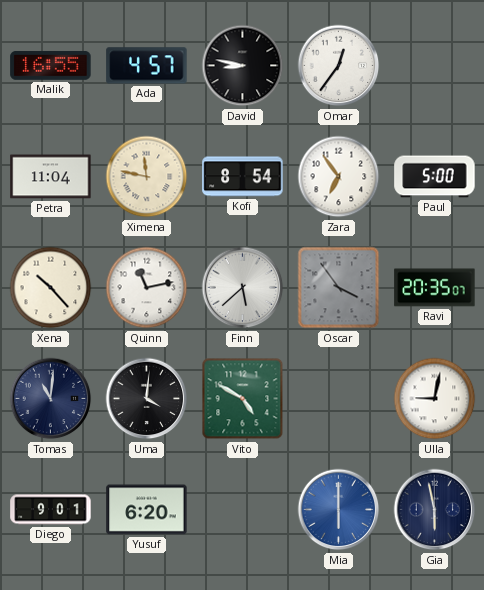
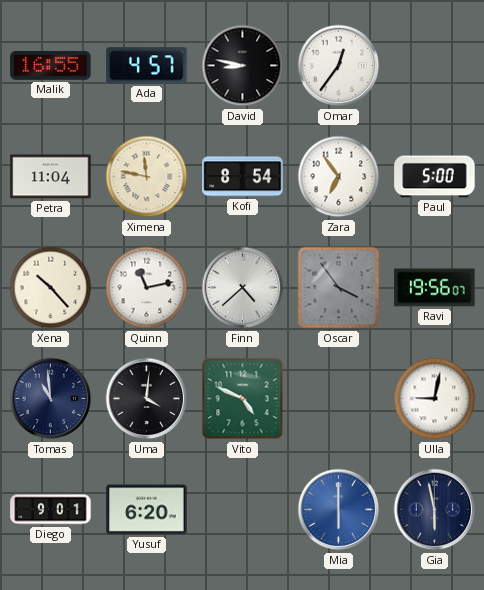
Finn: 5:38 -> 4:38
Ravi: 20:35 -> 19:56
Tomas: 11:01 -> 10:59
Vito: 4:50 -> 4:49
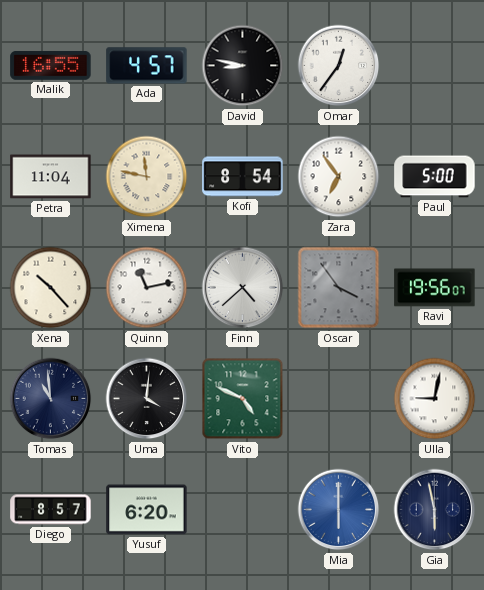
Diego: 9:01 -> 8:57
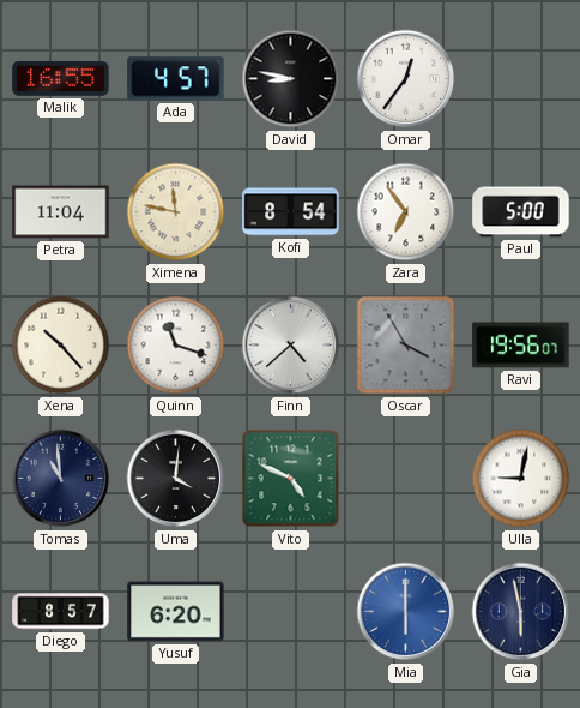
Quinn: 11:13 -> 11:18
Oscar: 3:54 -> 3:55
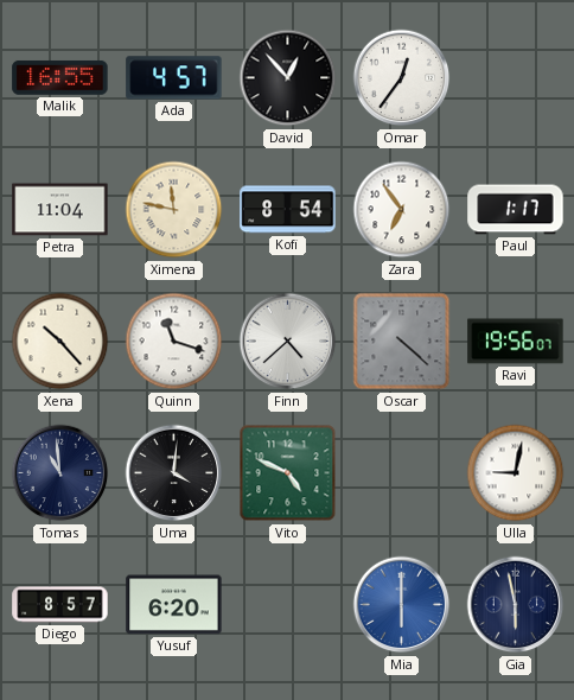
David: 8:47 -> 12:53
Paul: 5:00 -> 1:17
Oscar: 3:55 -> 4:22
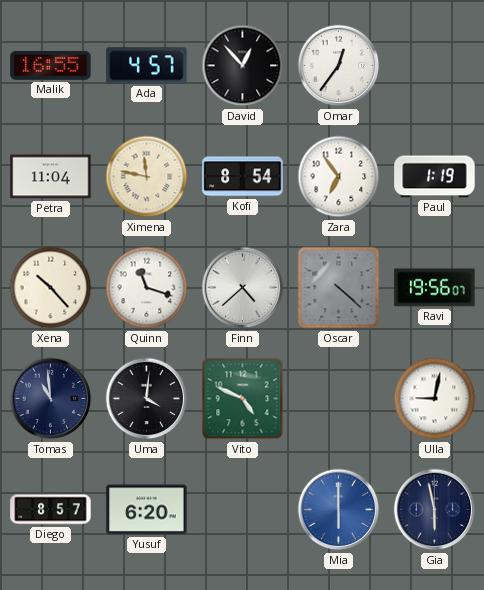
Paul: 1:17 -> 1:19
